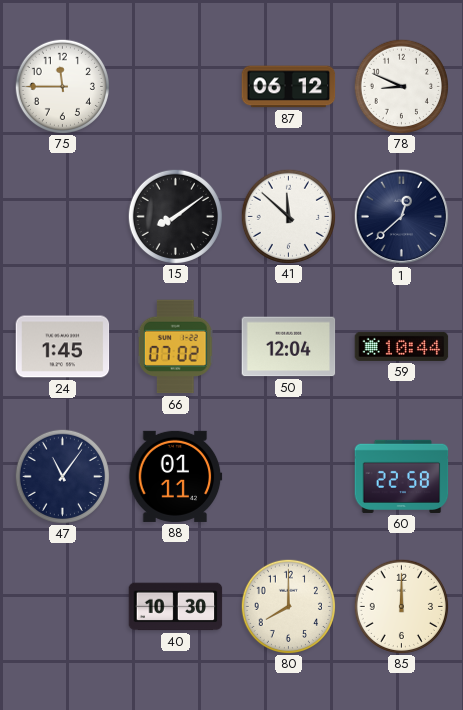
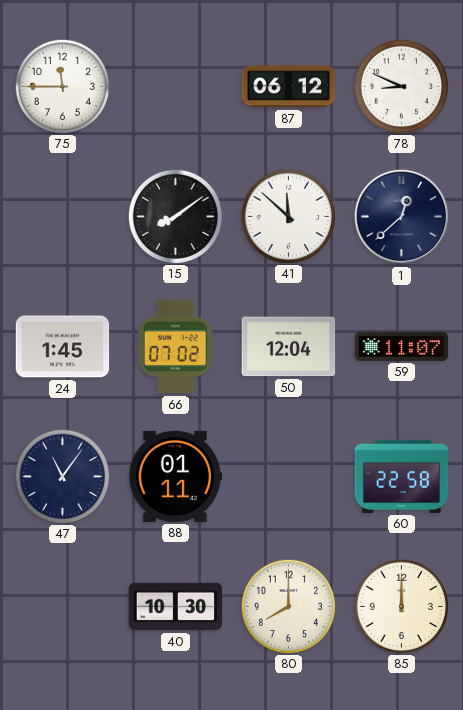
59: 10:44 -> 11:07
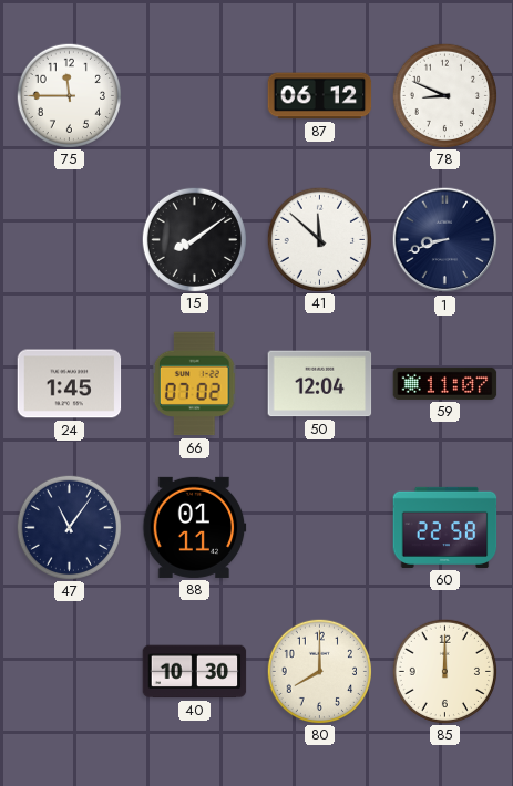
1: 12:38 -> 8:42
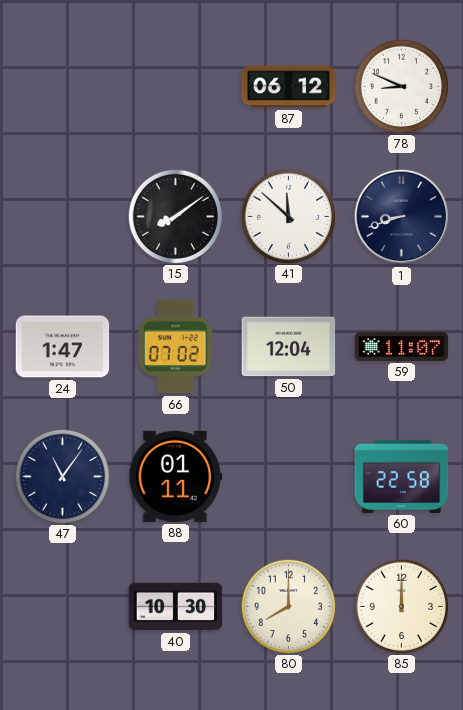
75: 11:45 -> none
24: 1:45 -> 1:47
